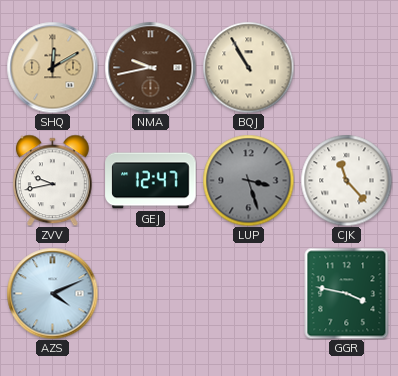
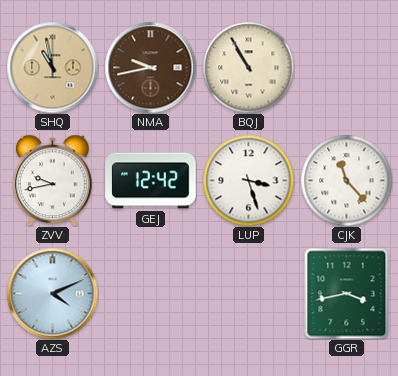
SHQ: 12:10 -> 10:58
GEJ: 12:47 -> 12:42
LUP dial: grey -> white
GGR: 3:47 -> 3:43
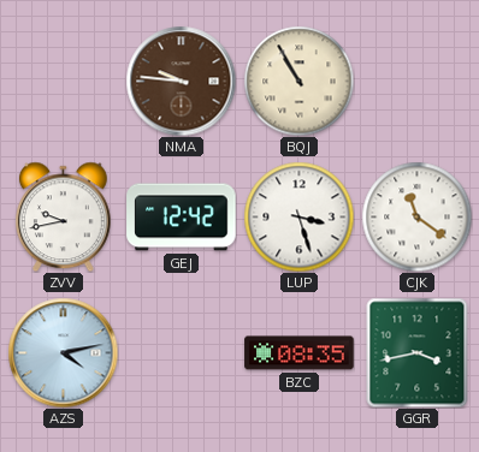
SHQ: 10:58 -> none
NMA: 9:43 -> 9:46
CJK: 11:23 -> 11:21
AZS: 4:11 -> 4:13
BZC: none -> 08:35
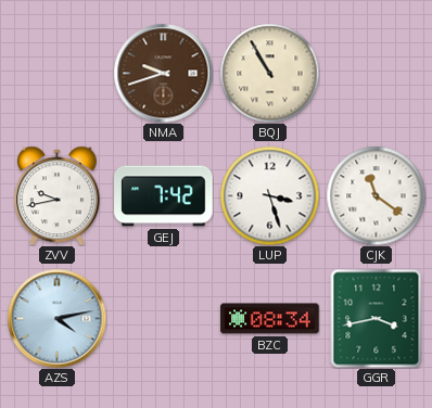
NMA: 9:46 -> 9:42
GEJ: 12:42 -> 7:42
BZC: 08:35 -> 08:34
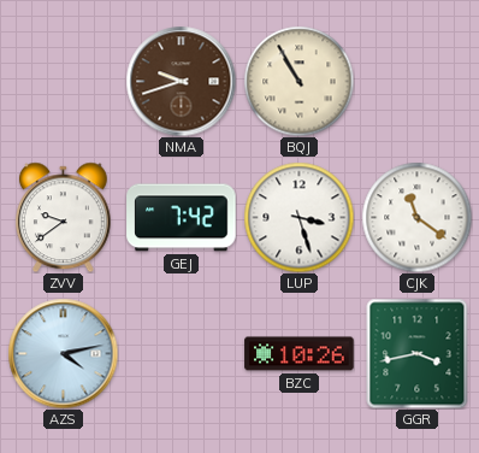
ZVV: 9:43 -> 9:39
BZC: 08:34 -> 10:26
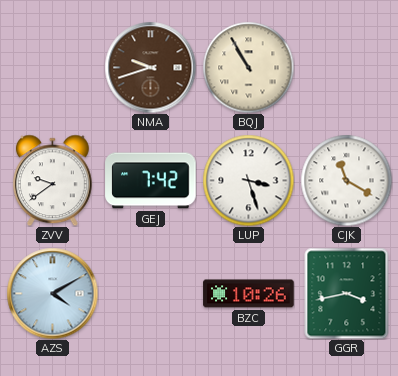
CJK: 11:21 -> 11:20
AZS: 4:13 -> 4:10
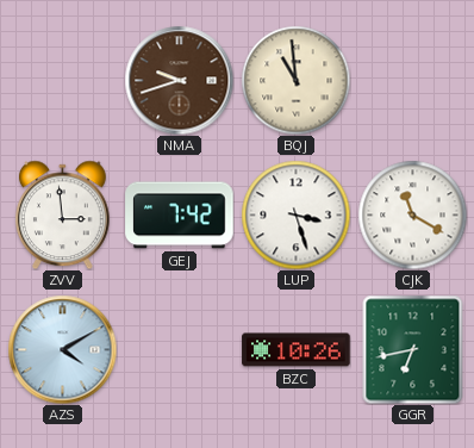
BQJ: 10:55 -> 10:59
ZVV: 9:39 -> 2:59
GGR: 3:43 -> 6:43
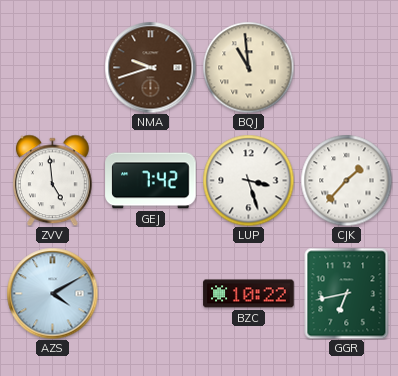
ZVV: 2:59 -> 4:59
CJK: 11:20 -> 1:37
BZC: 10:26 -> 10:22
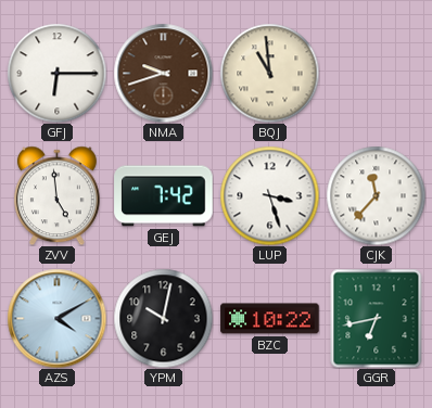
GFJ: none -> 6:15
CJK: 1:37 -> 11:37
YPM: none -> 10:02
